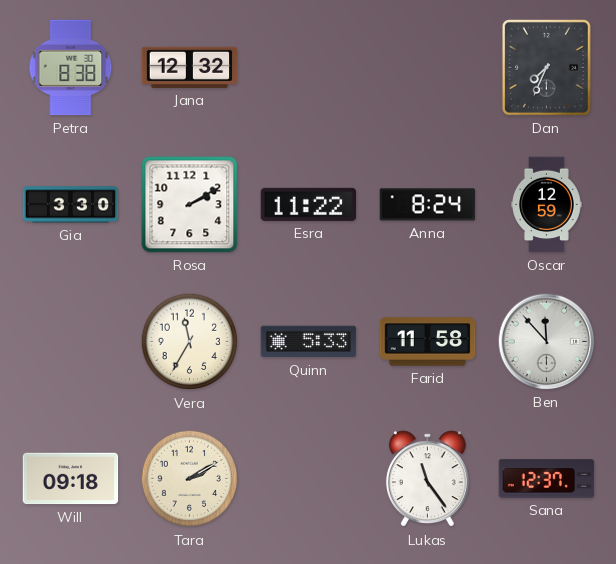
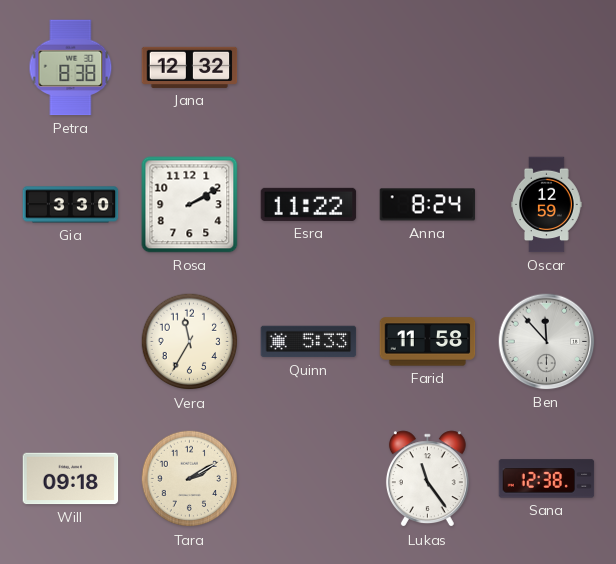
Dan: 7:34 -> none
Sana: 12:37 -> 12:38
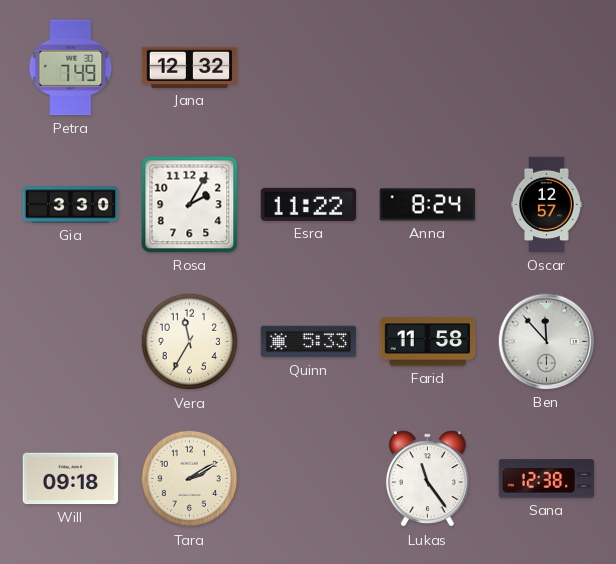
Petra: 8:38 -> 7:49
Rosa: 2:10 -> 2:05
Oscar: 12:59 -> 12:57
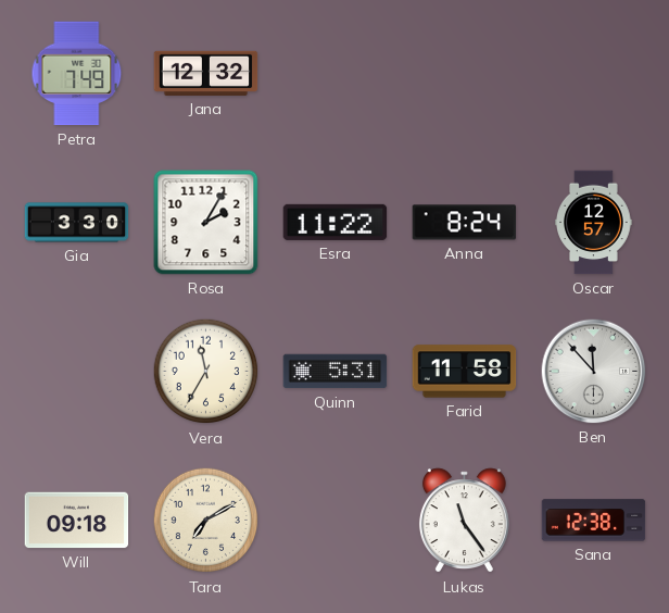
Quinn: 5:33 -> 5:31
Tara: 2:10 -> 7:10
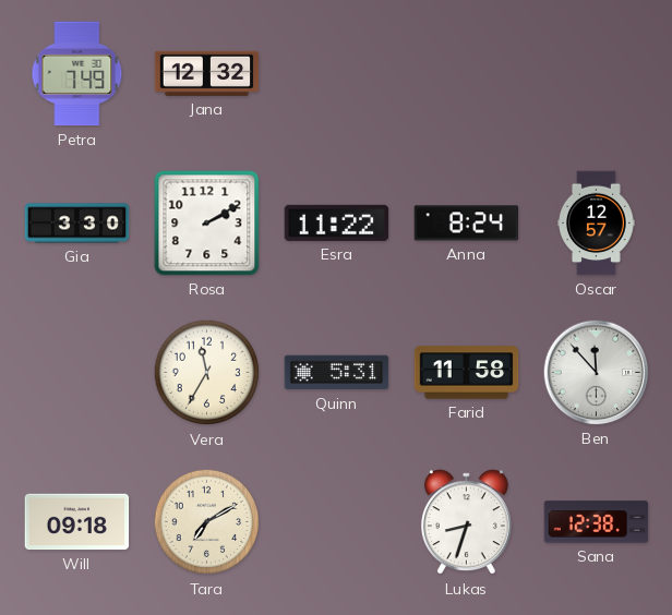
Rosa: 2:05 -> 2:10
Lukas: 11:24 -> 8:33
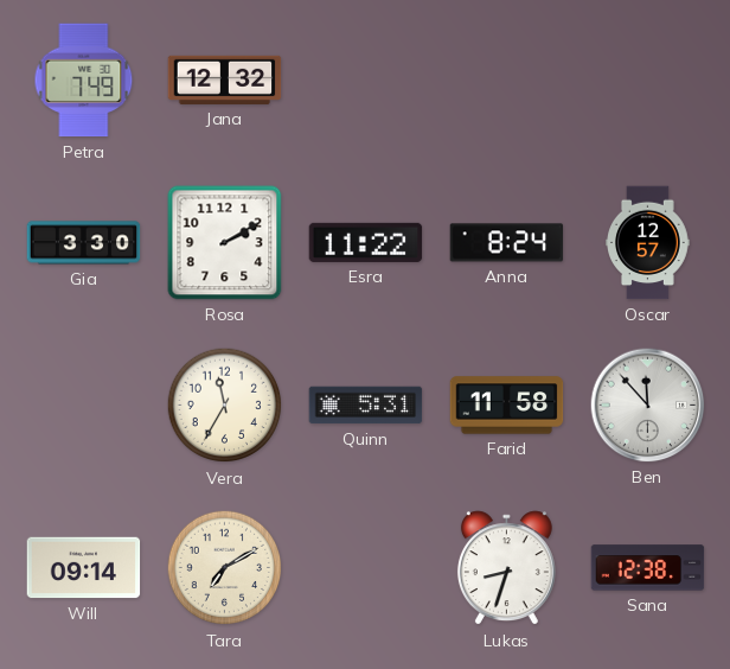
Will: 09:18 -> 09:14
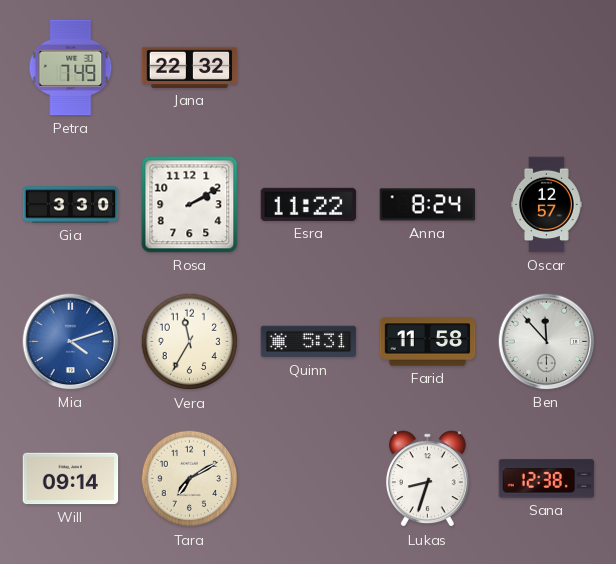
Jana: 12:32 -> 22:32
Mia: none -> 4:12
